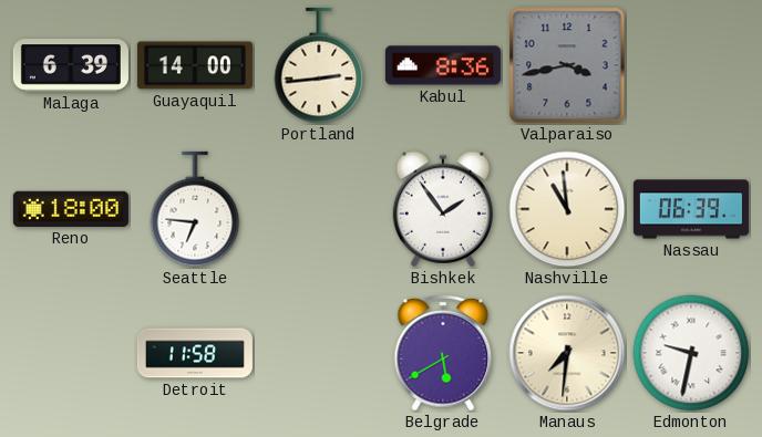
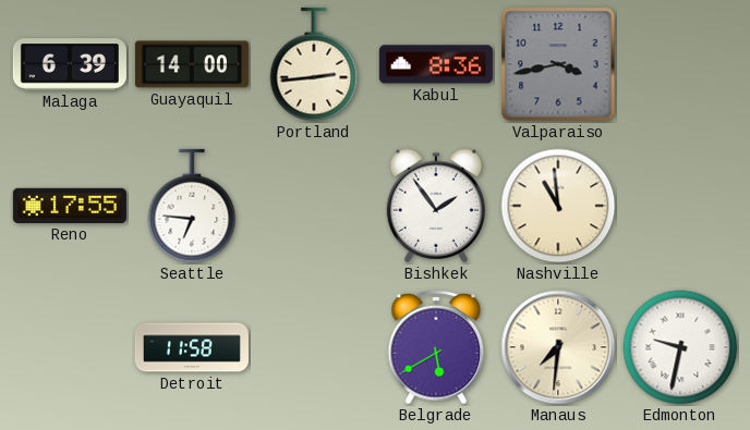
Reno: 18:00 -> 17:55
Nassau: 06:39 -> none
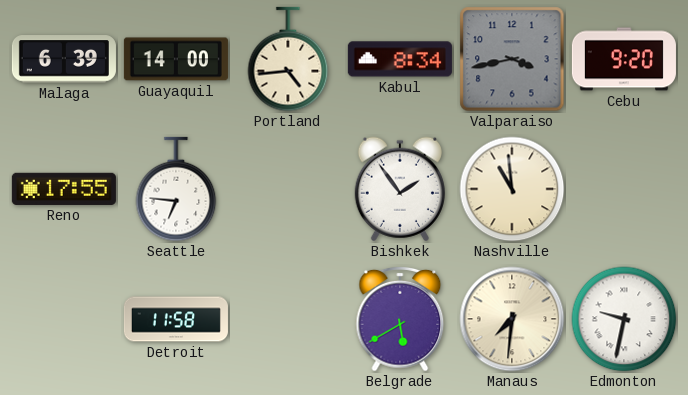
Portland: 2:44 -> 4:44
Kabul: 8:36 -> 8:34
Cebu: none -> 9:20
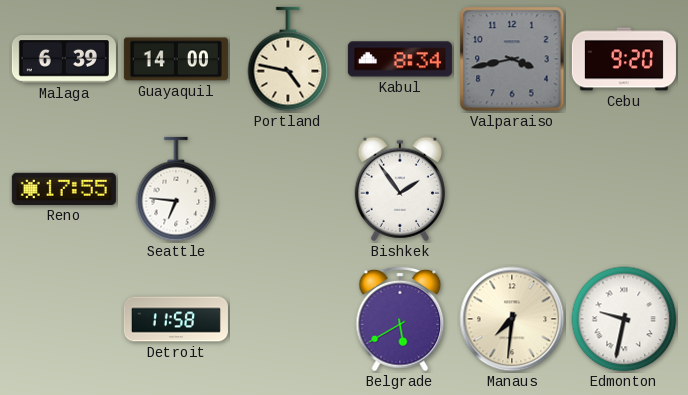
Portland: 4:44 -> 4:47
Nashville: 10:59 -> none
